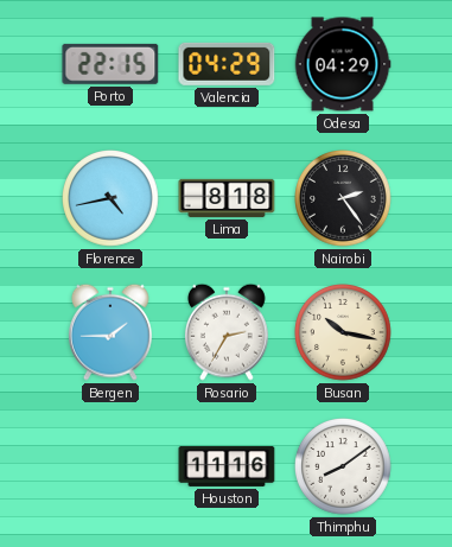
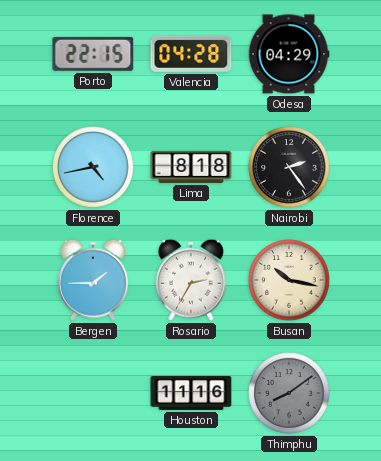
Valencia: 04:29 -> 04:28
Thimphu dial: white -> grey
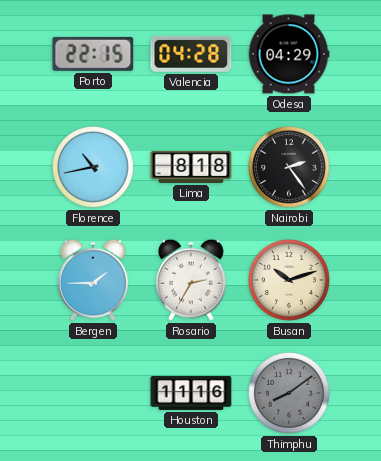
Florence: 4:43 -> 10:43
Busan: 10:17 -> 10:12
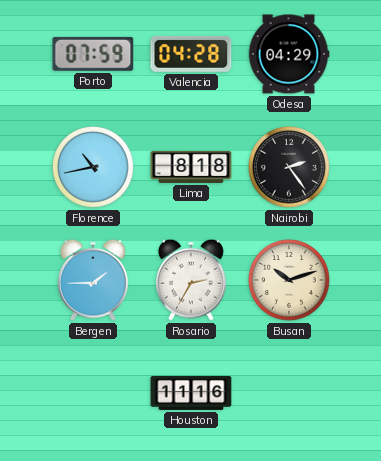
Porto: 22:15 -> 07:59
Thimphu: 8:09 -> none
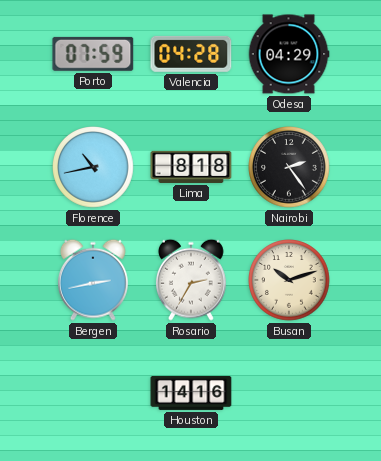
Bergen: 1:45 -> 2:43
Houston: 11:16 -> 14:16
